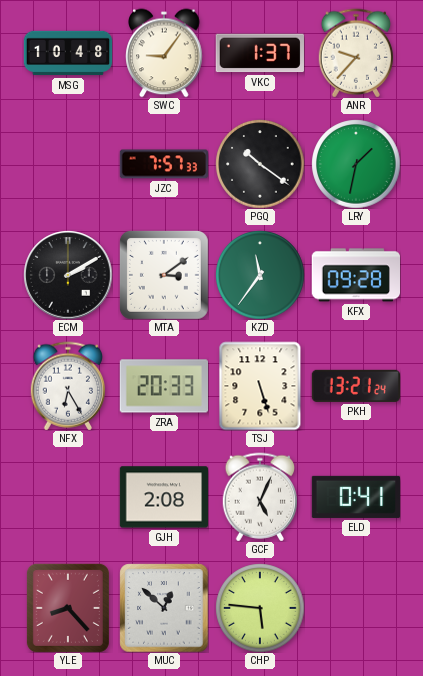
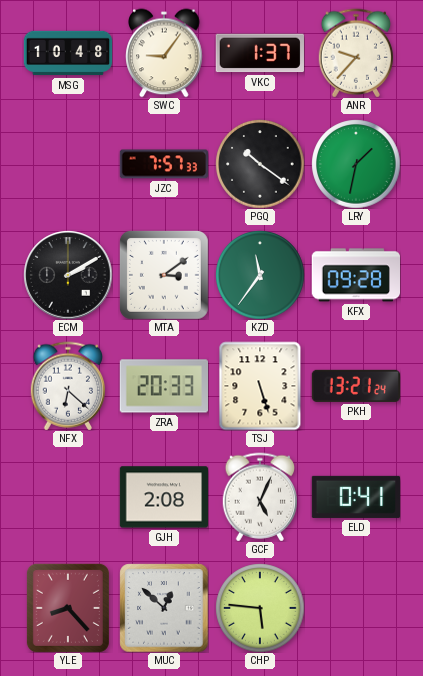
NFX: 6:25 -> 6:22
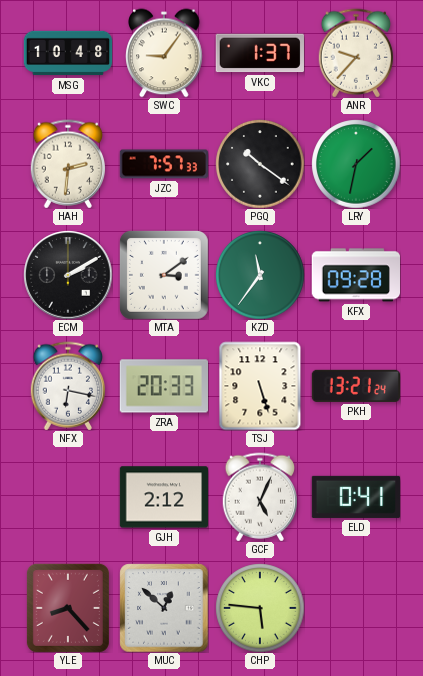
HAH: none -> 2:31
NFX: 6:22 -> 6:17
GJH: 2:08 -> 2:12
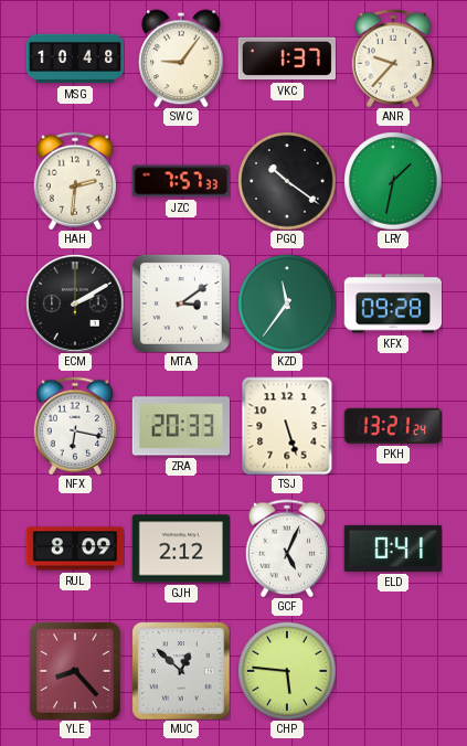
RUL: none -> 8:09
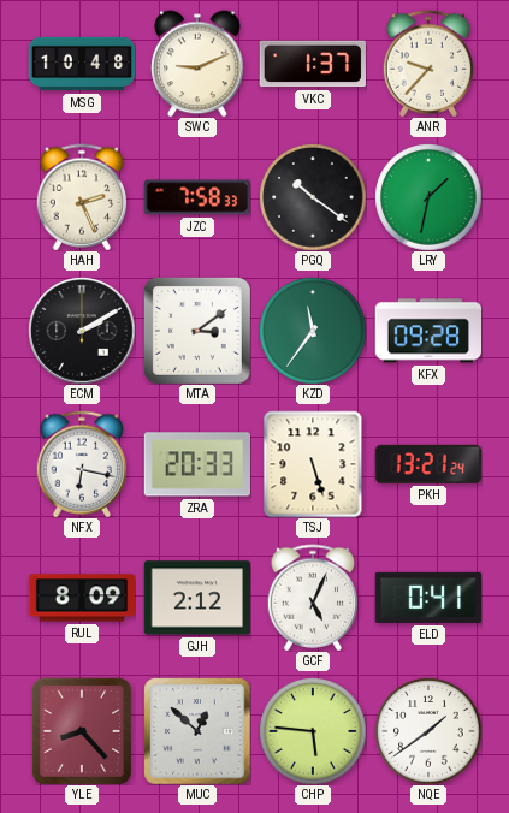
SWC: 9:06 -> 9:11
HAH: 2:31 -> 2:26
JZC: 7:57 -> 7:58
NQE: none -> 1:39
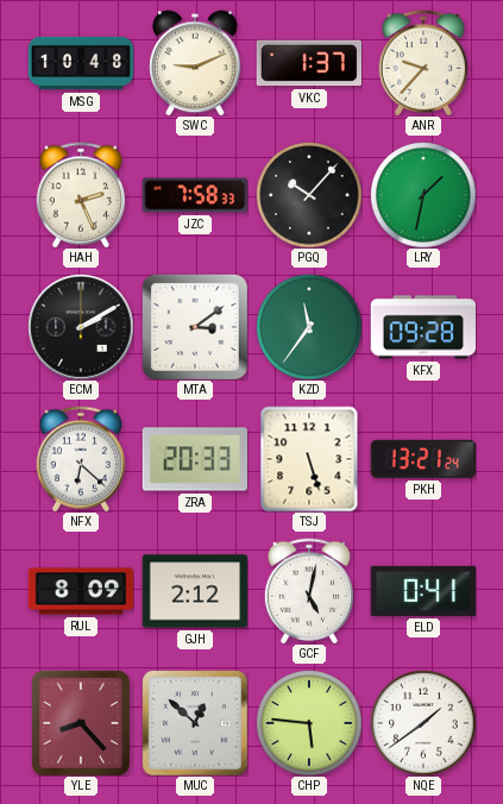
PGQ: 10:21 -> 10:07
NFX: 6:17 -> 6:22
GCF: 5:04 -> 5:02
